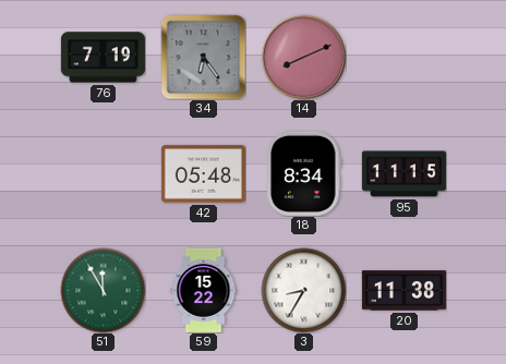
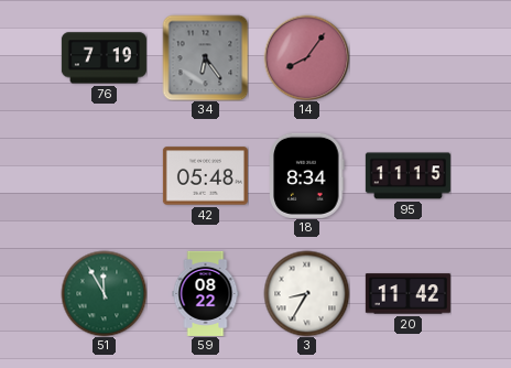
14: 8:11 -> 8:06
59: 15:22 -> 08:22
20: 11:38 -> 11:42
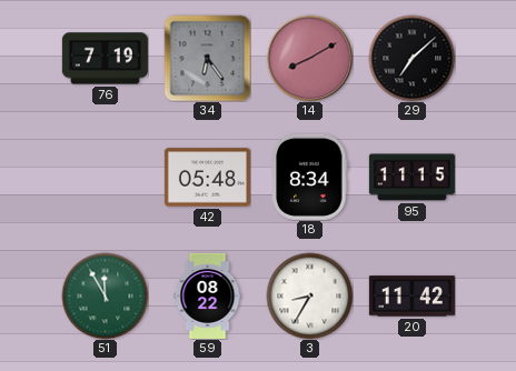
14: 8:06 -> 8:10
29: none -> 7:08
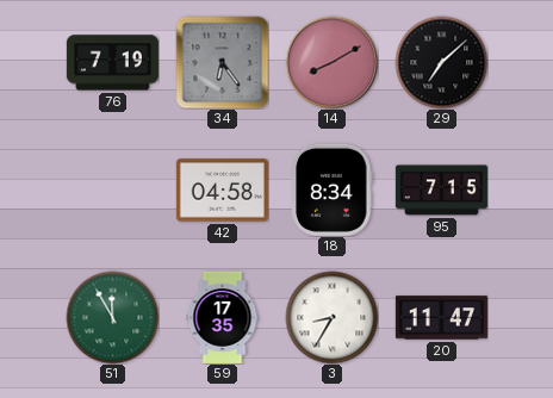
42: 05:48 -> 04:58
95: 11:15 -> 7:15
59: 08:22 -> 17:35
20: 11:42 -> 11:47
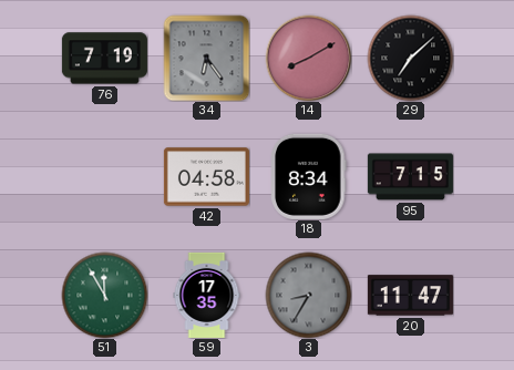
3 dial: white -> grey
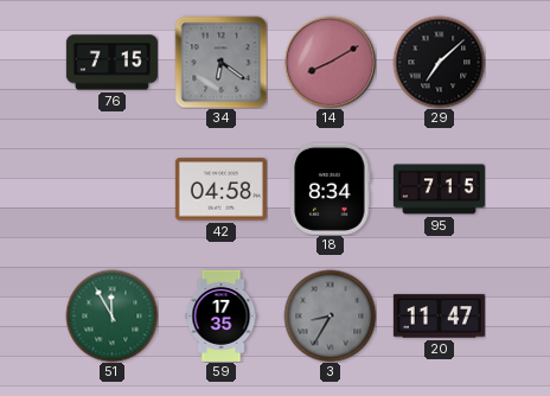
76: 7:19 -> 7:15
34: 6:24 -> 6:21
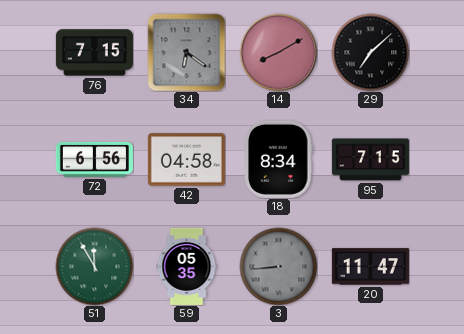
72: none -> 6:56
59: 17:35 -> 05:35
3: 8:35 -> 8:44
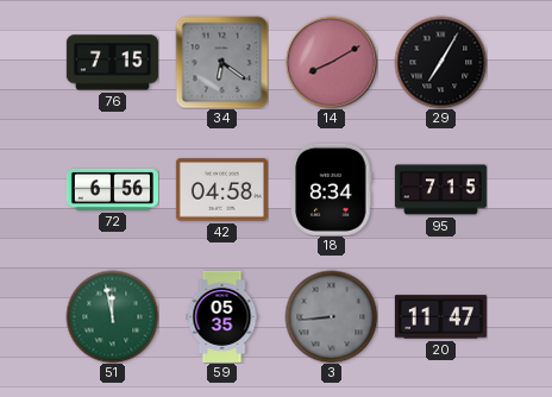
29: 7:08 -> 7:05
51: 11:55 -> 11:58
